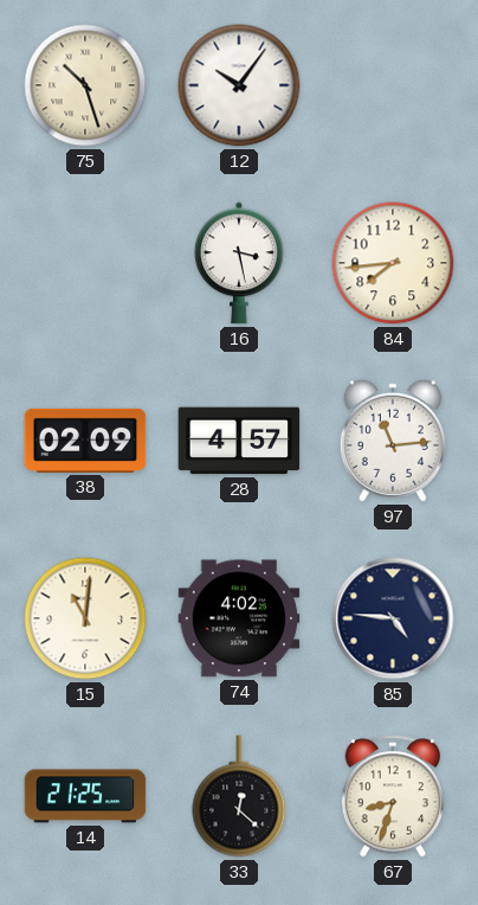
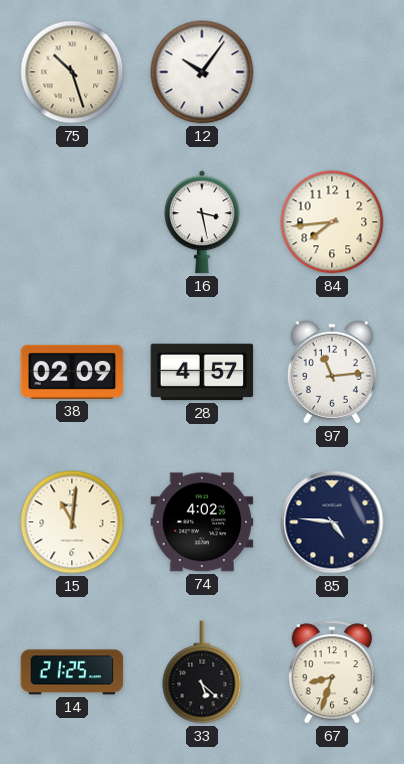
33: 12:22 -> 5:22
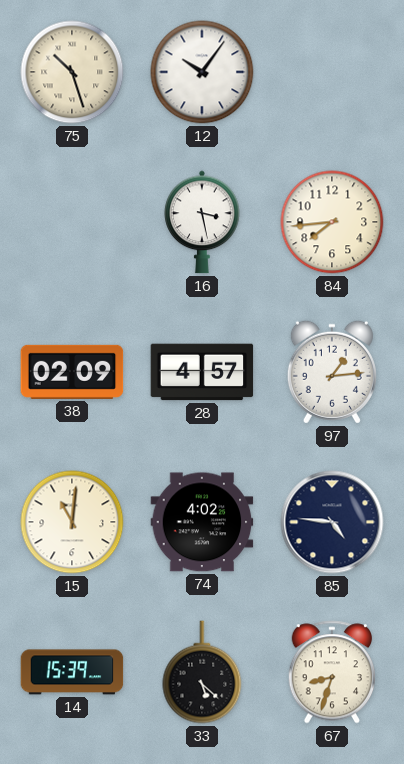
97: 11:14 -> 1:14
14: 21:25 -> 15:39
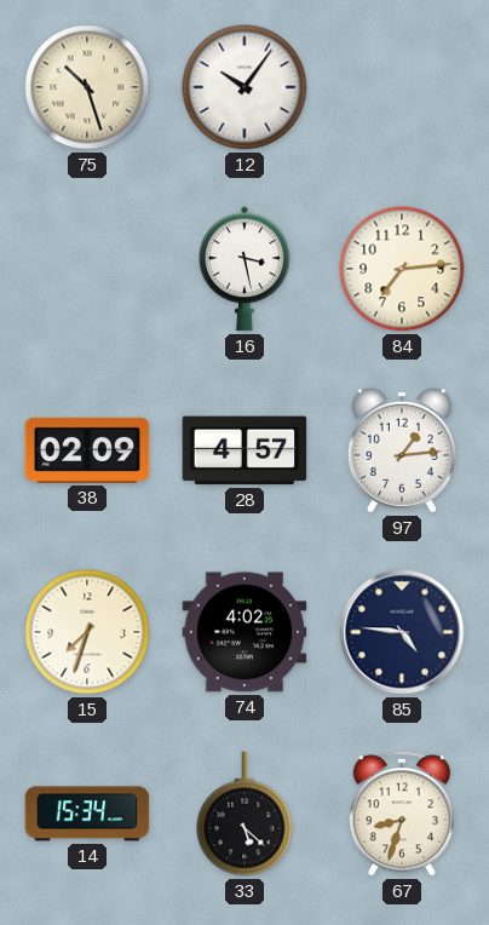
84: 7:44 -> 7:14
15: 11:01 -> 7:33
14: 15:39 -> 15:34
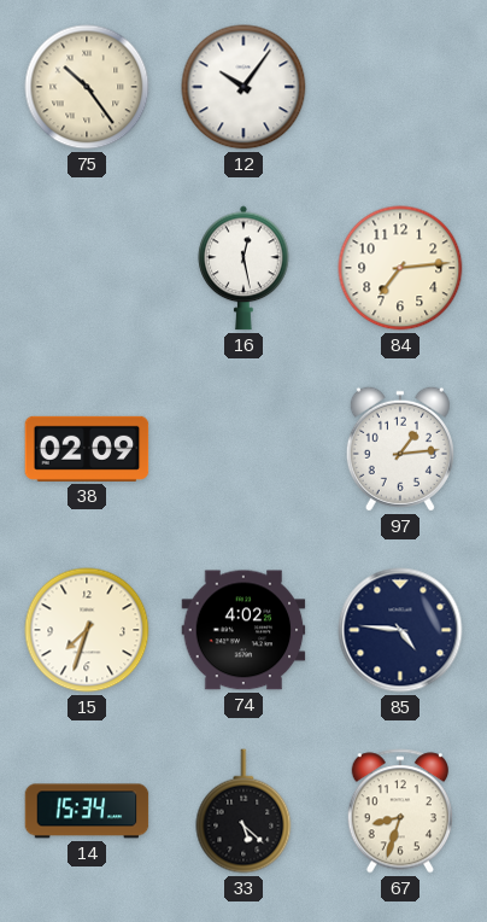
75: 10:27 -> 10:24
16: 3:28 -> 12:28
28: 4:57 -> none
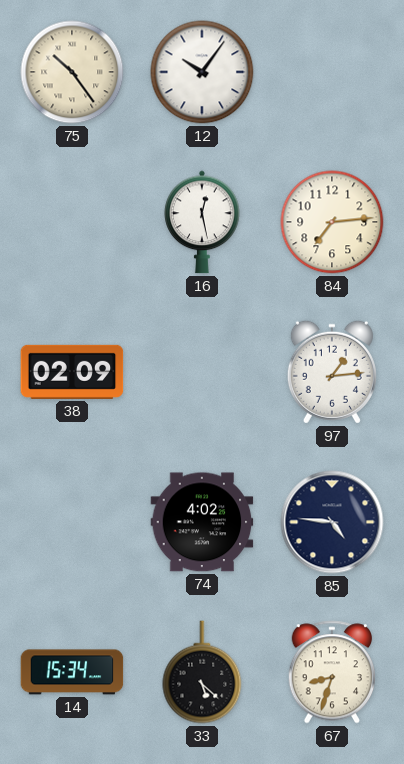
15: 7:33 -> none
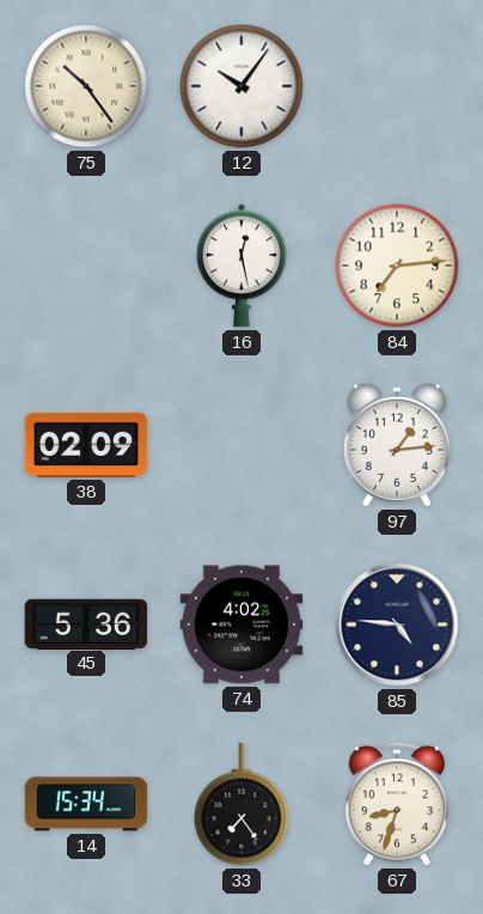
45: none -> 5:36
33: 5:22 -> 7:24
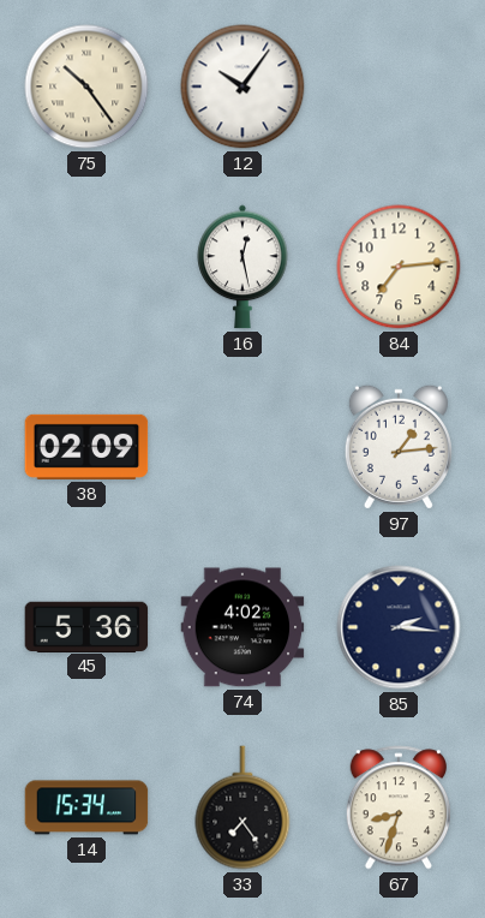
85: 4:46 -> 2:16
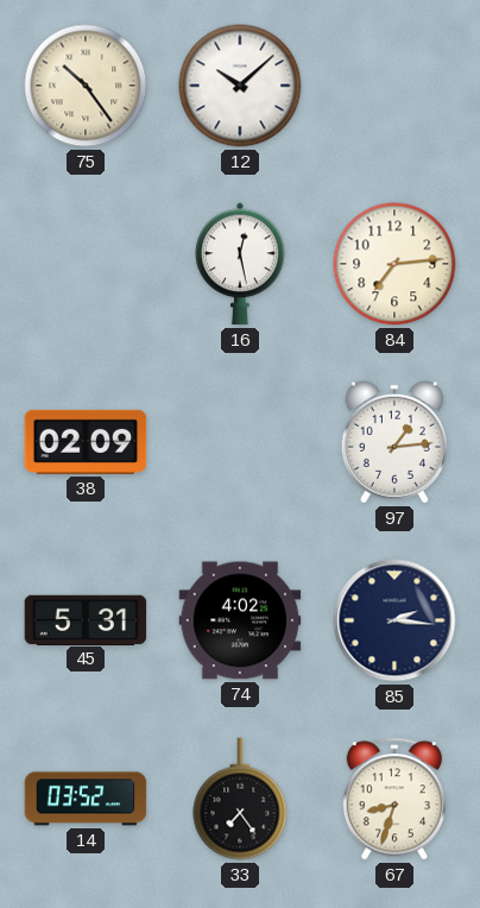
12: 10:06 -> 10:08
45: 5:36 -> 5:31
14: 15:34 -> 03:52
